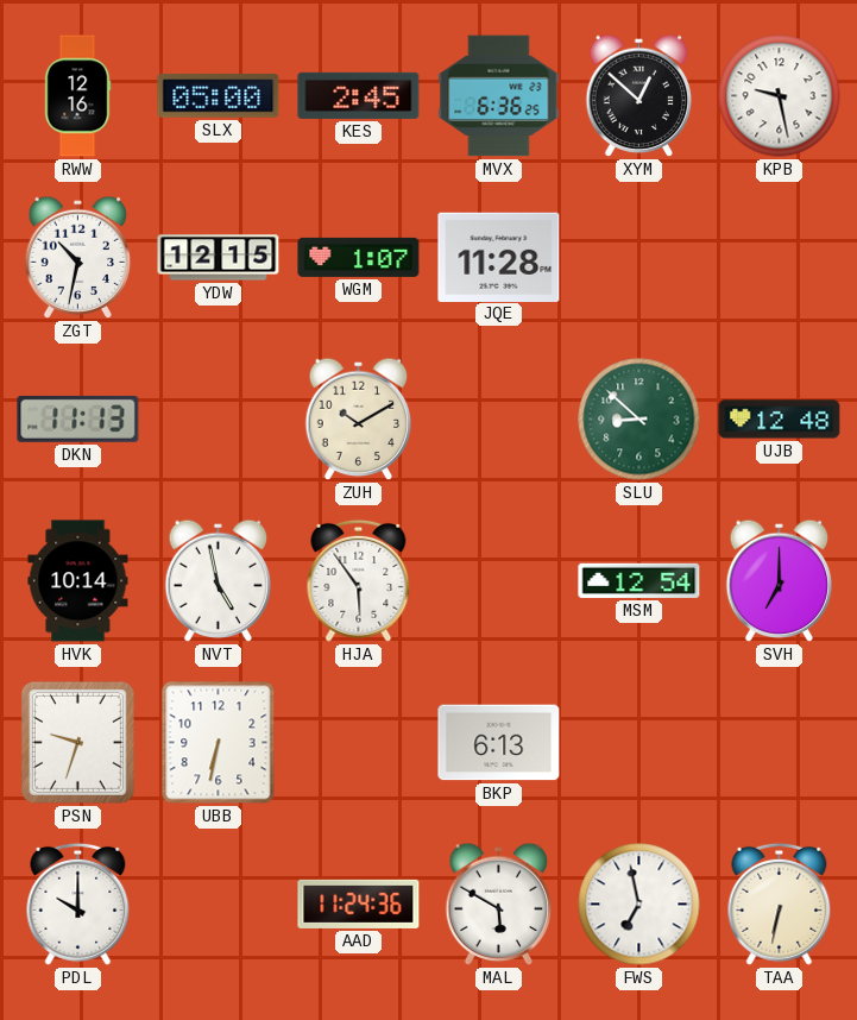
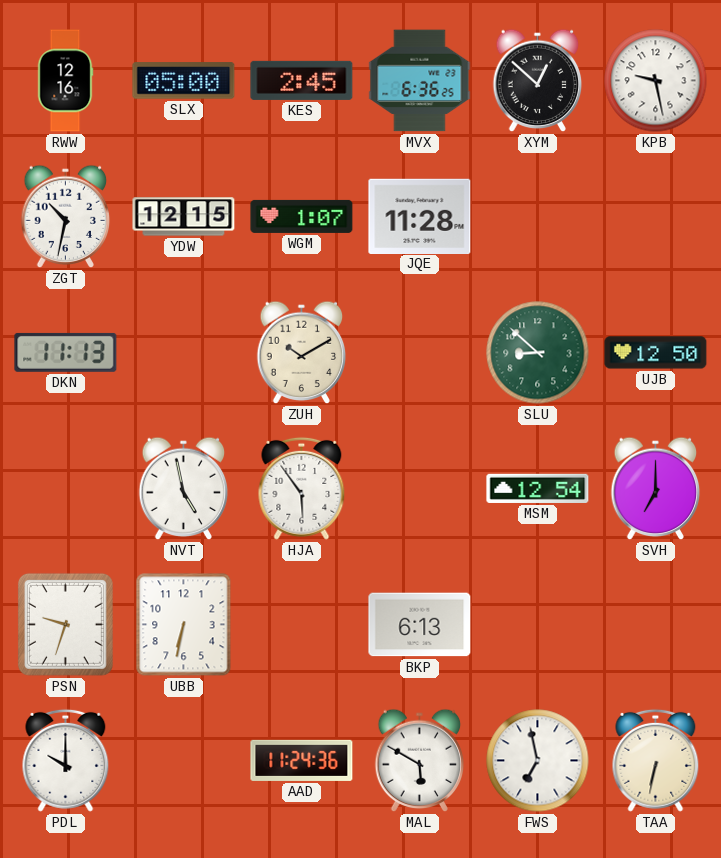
UJB: 12:48 -> 12:50
HVK: 10:14 -> none
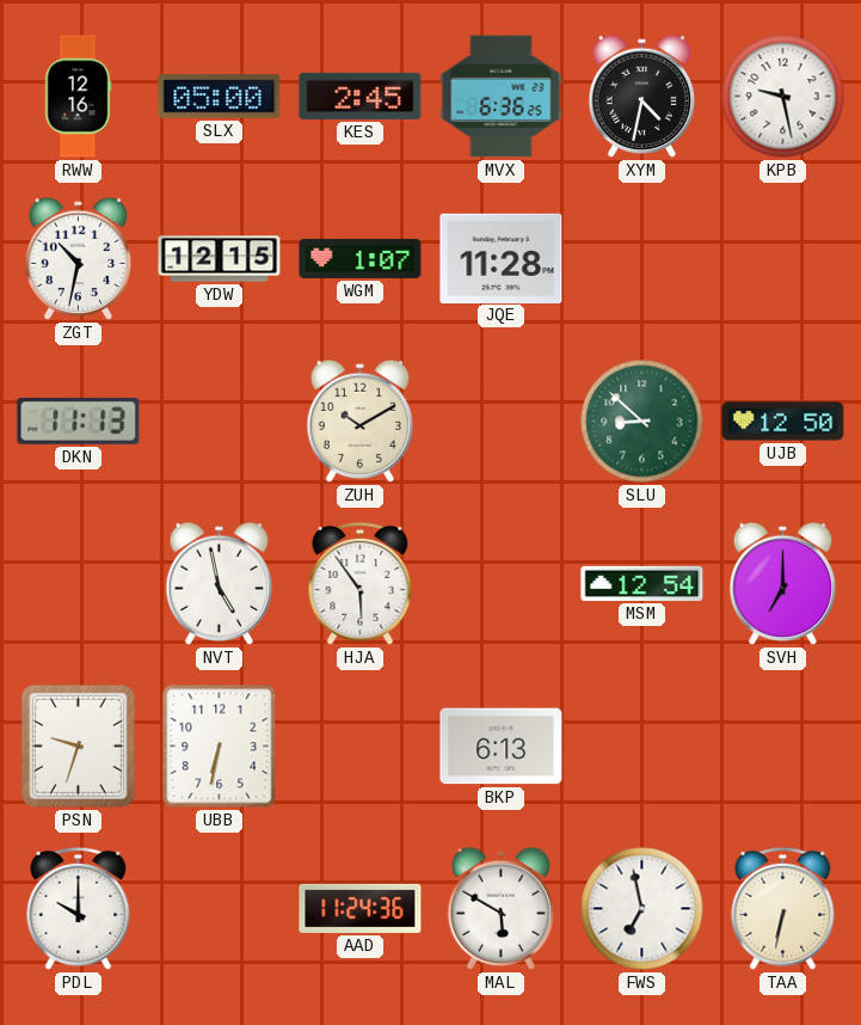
XYM: 12:52 -> 4:32
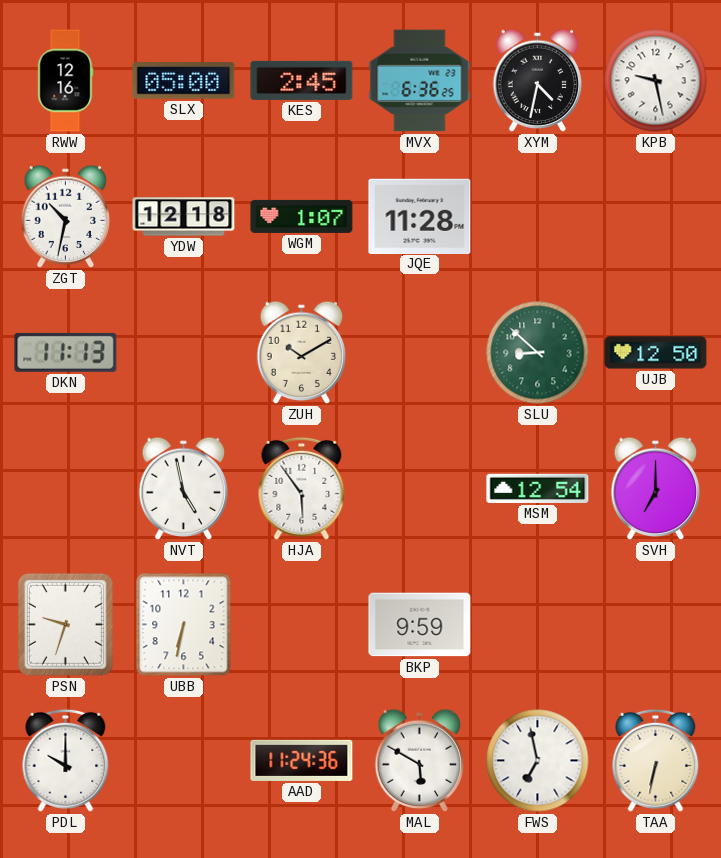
YDW: 12:15 -> 12:18
BKP: 6:13 -> 9:59
